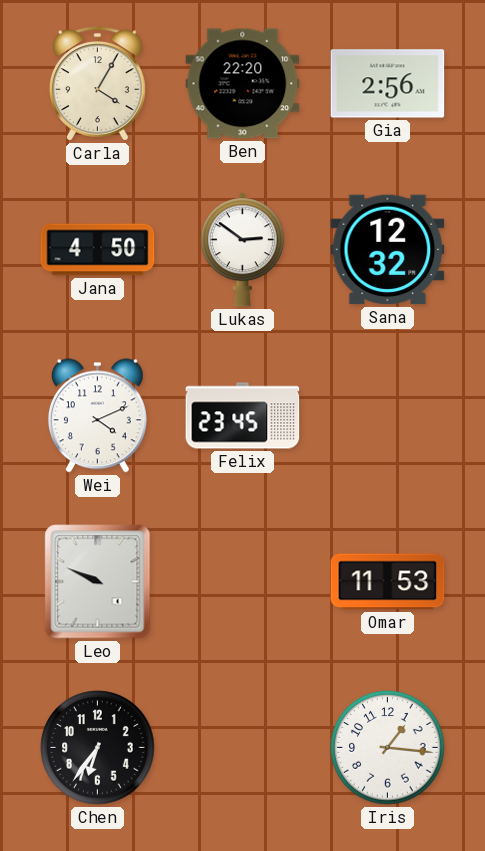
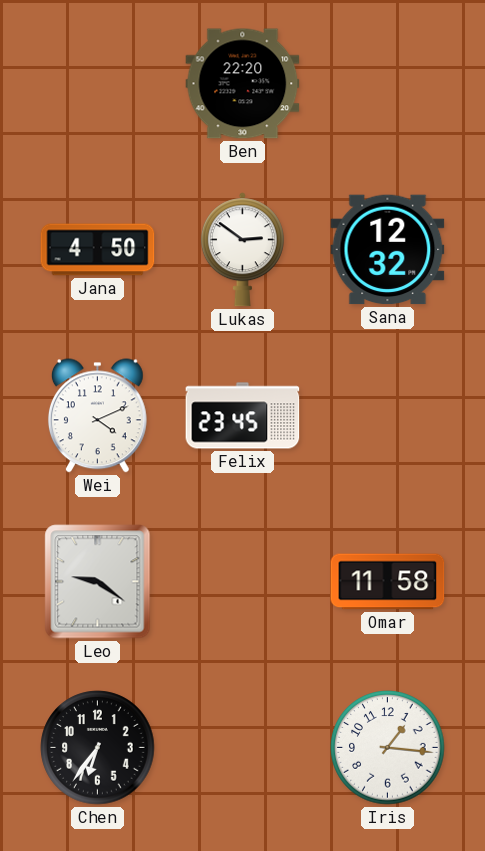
Carla: 4:05 -> none
Gia: 2:56 -> none
Leo: 9:49 -> 9:21
Omar: 11:53 -> 11:58
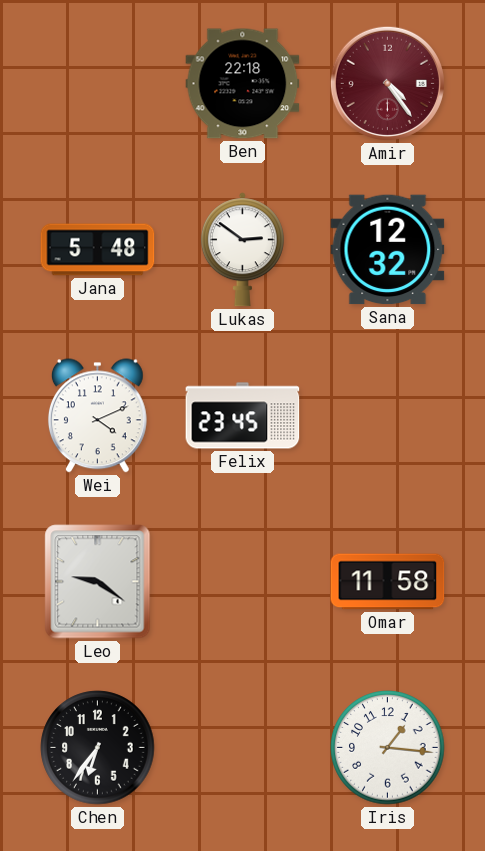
Ben: 22:20 -> 22:18
Amir: none -> 4:24
Jana: 4:50 -> 5:48
